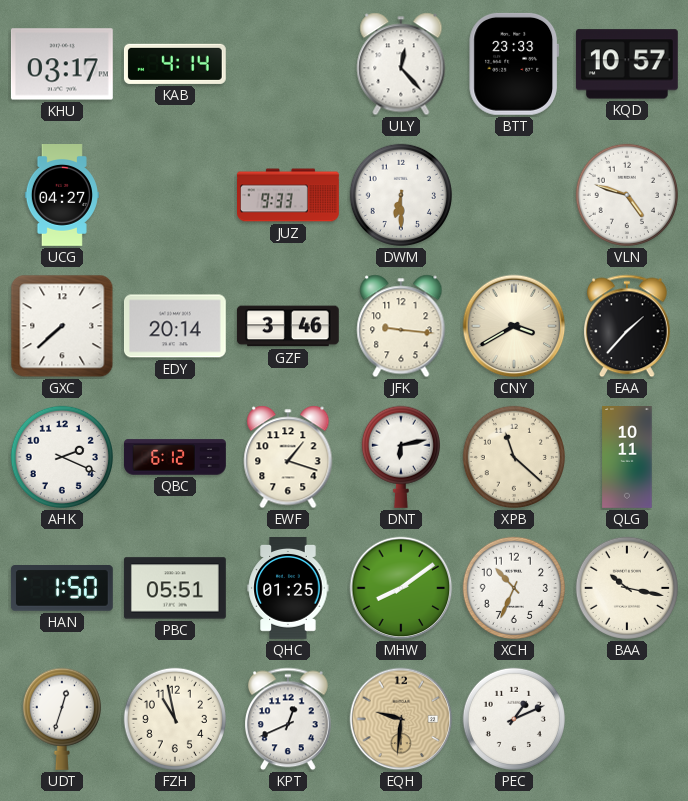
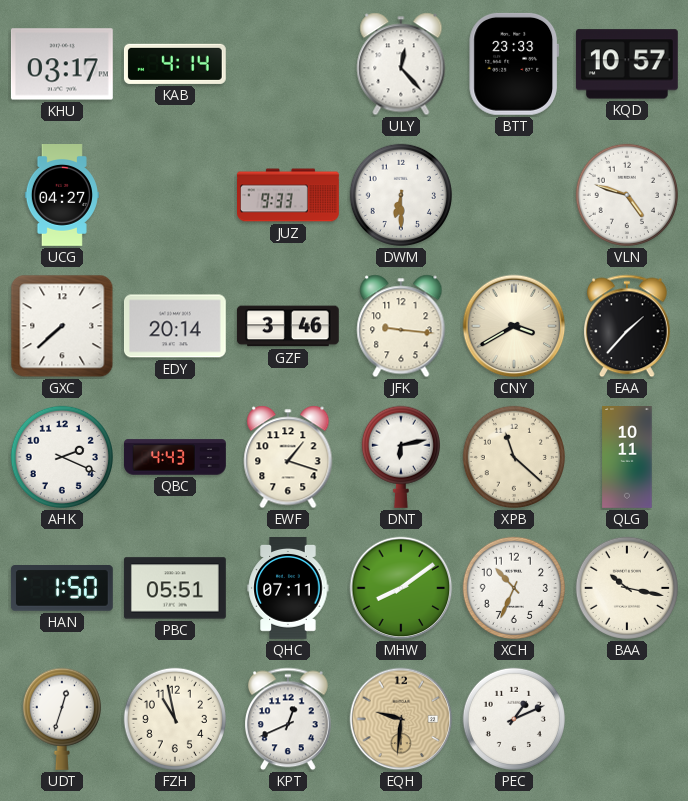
QBC: 6:12 -> 4:43
QHC: 01:25 -> 07:11
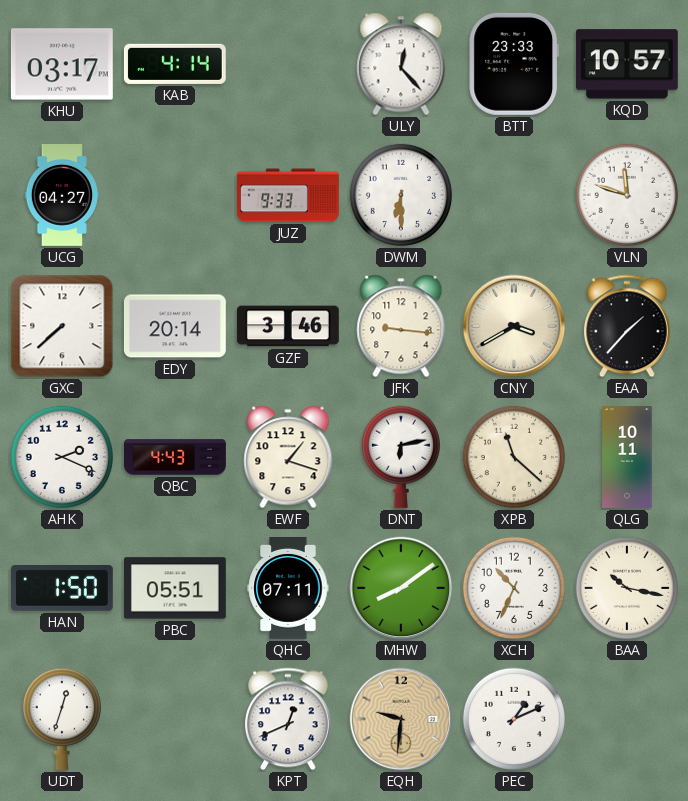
VLN: 4:48 -> 11:48
FZH: 10:58 -> none
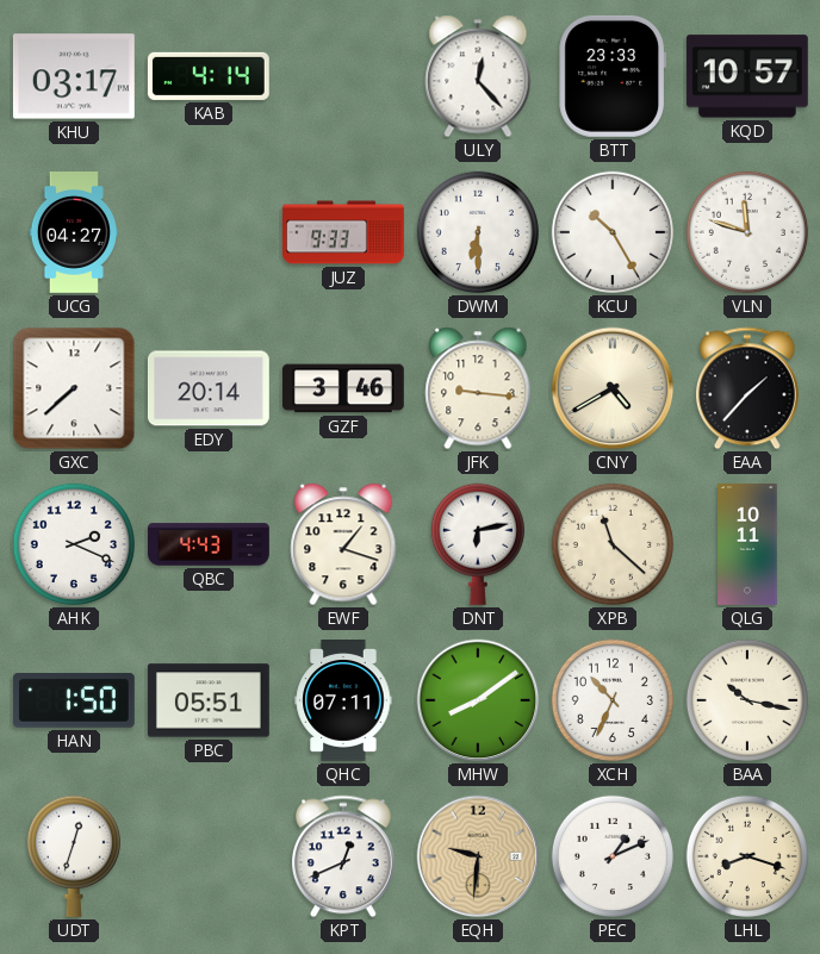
KCU: none -> 10:25
CNY: 3:40 -> 4:40
LHL: none -> 8:18
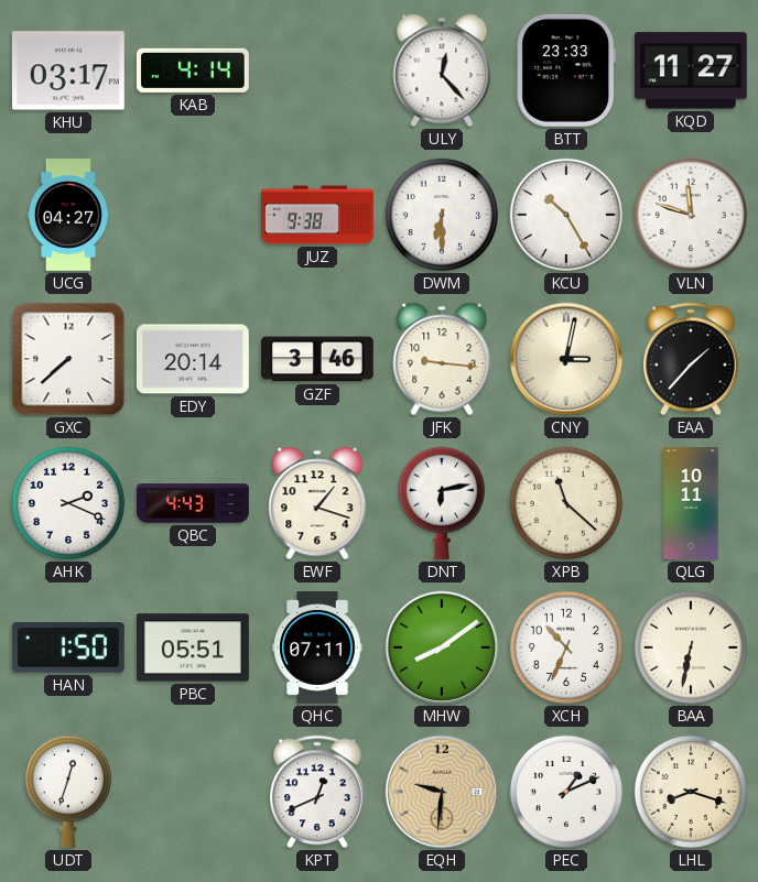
KQD: 10:57 -> 11:27
JUZ: 9:33 -> 9:38
CNY: 4:40 -> 3:02
BAA: 10:17 -> 6:32
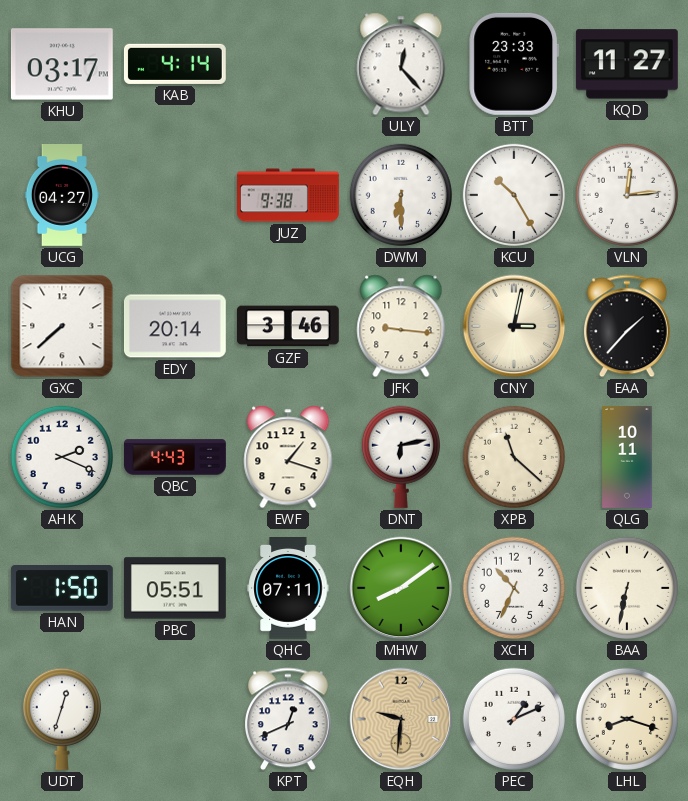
VLN: 11:48 -> 12:14
